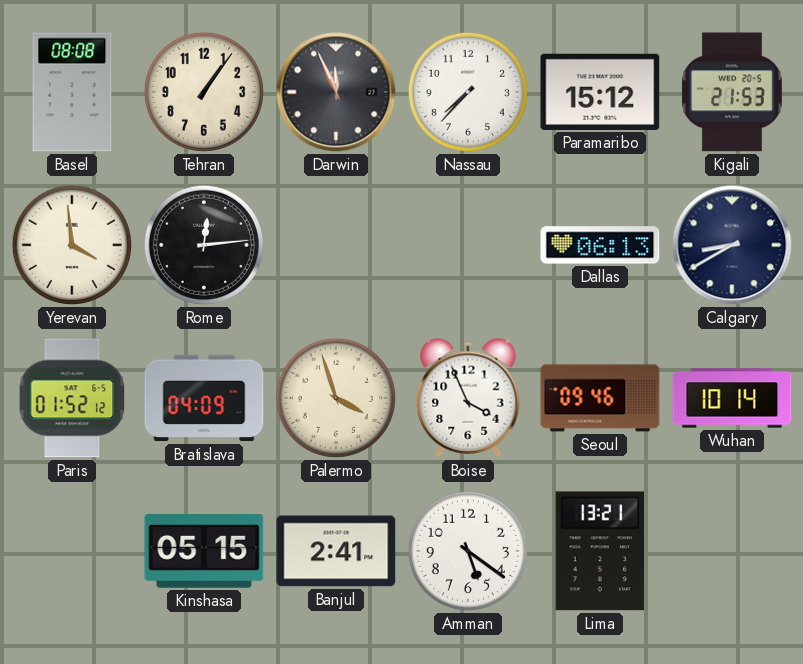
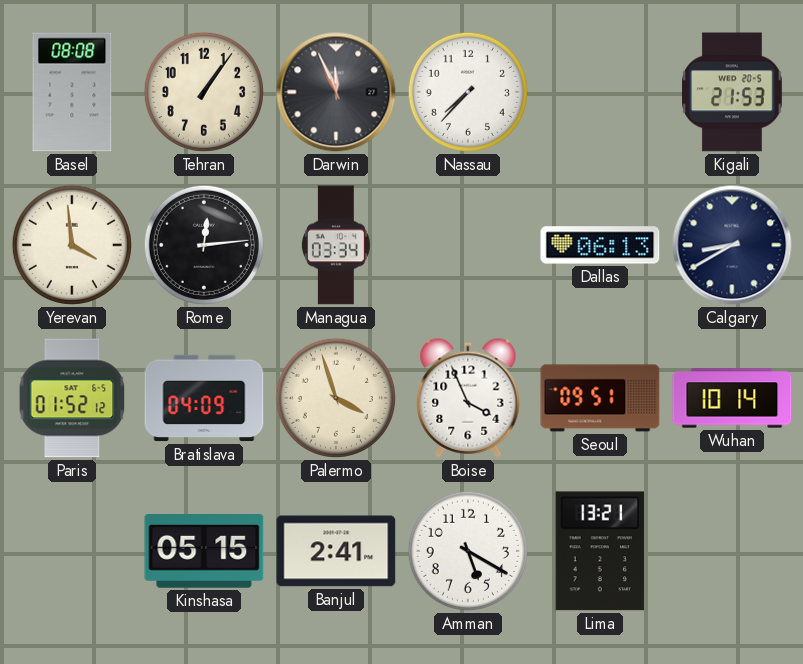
Paramaribo: 15:12 -> none
Managua: none -> 03:34
Seoul: 09:46 -> 09:51
Amman: 5:21 -> 5:20
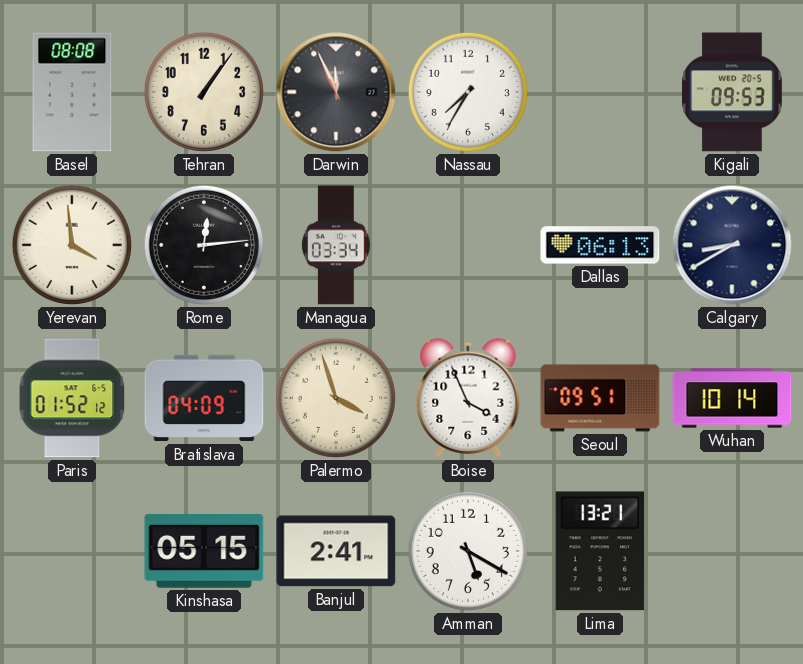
Nassau: 7:37 -> 7:35
Kigali: 21:53 -> 09:53
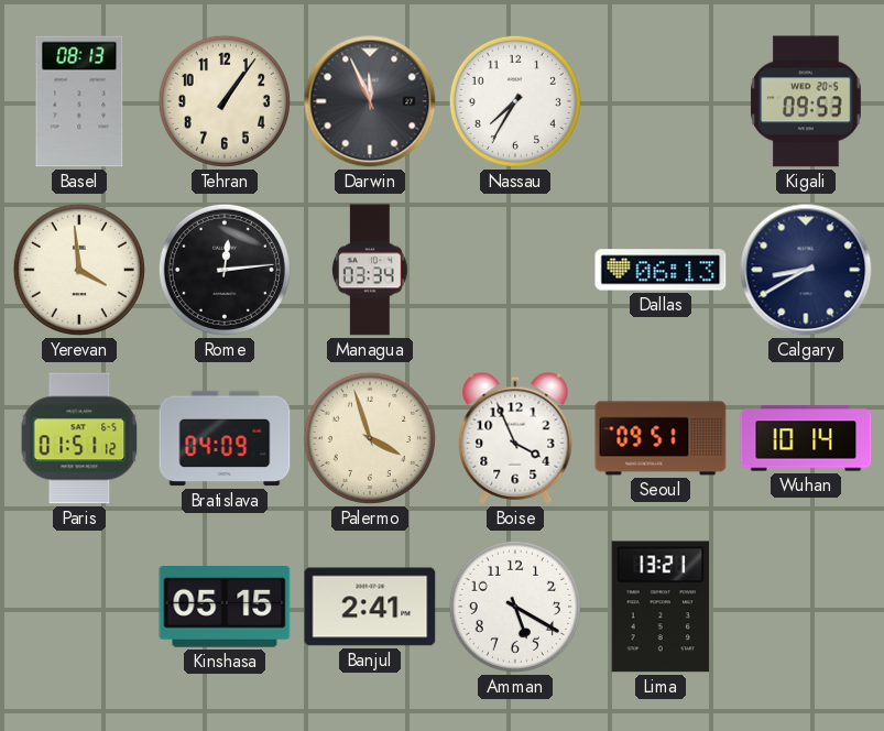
Basel: 08:08 -> 08:13
Paris: 01:52 -> 01:51
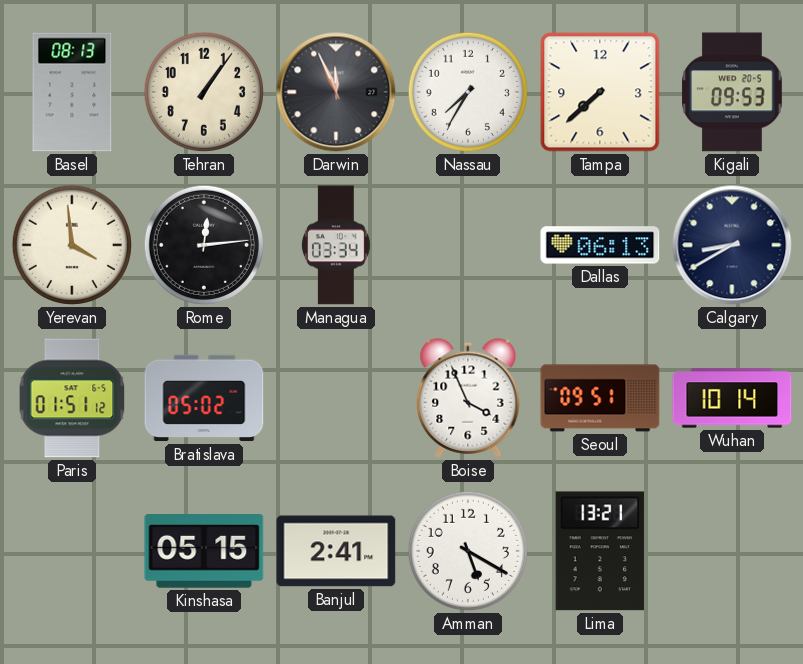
Tampa: none -> 7:38
Bratislava: 04:09 -> 05:02
Palermo: 3:57 -> none
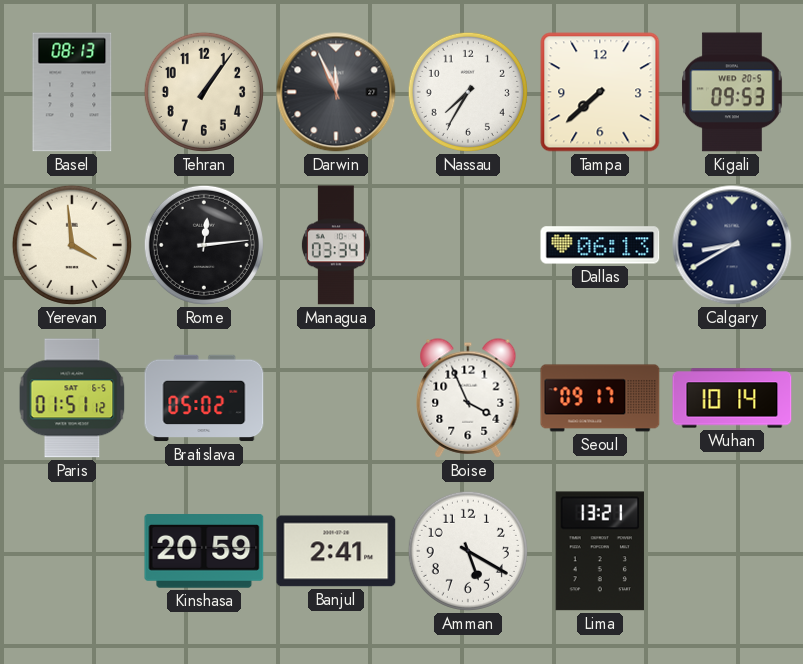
Seoul: 09:51 -> 09:17
Kinshasa: 05:15 -> 20:59
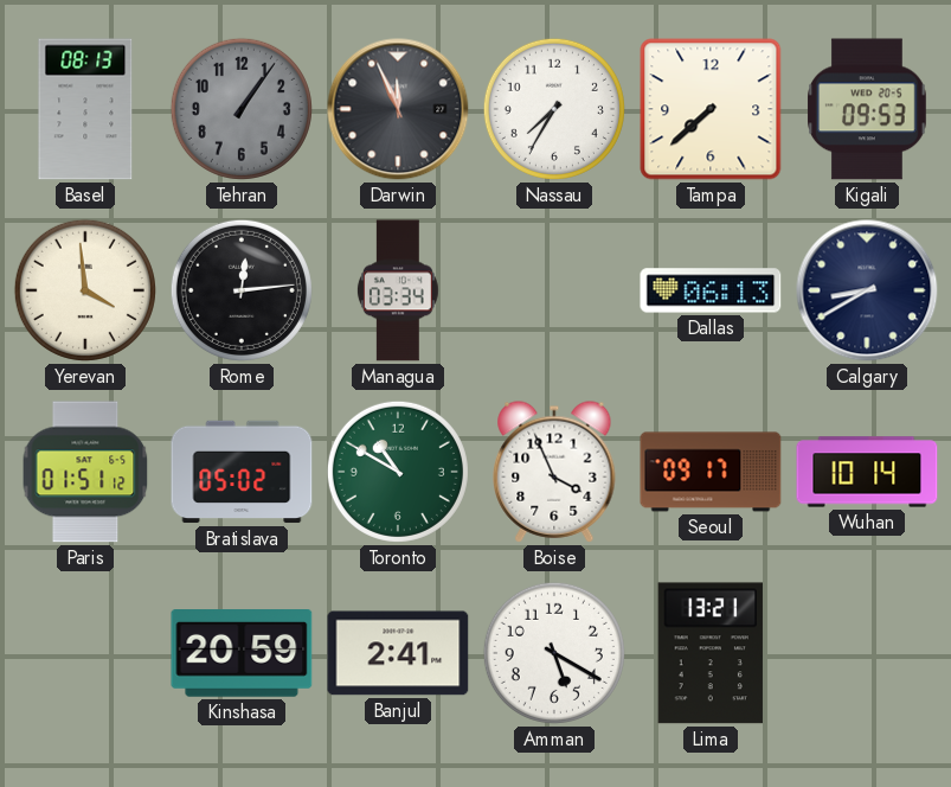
Tehran dial: cream -> grey
Toronto: none -> 10:50
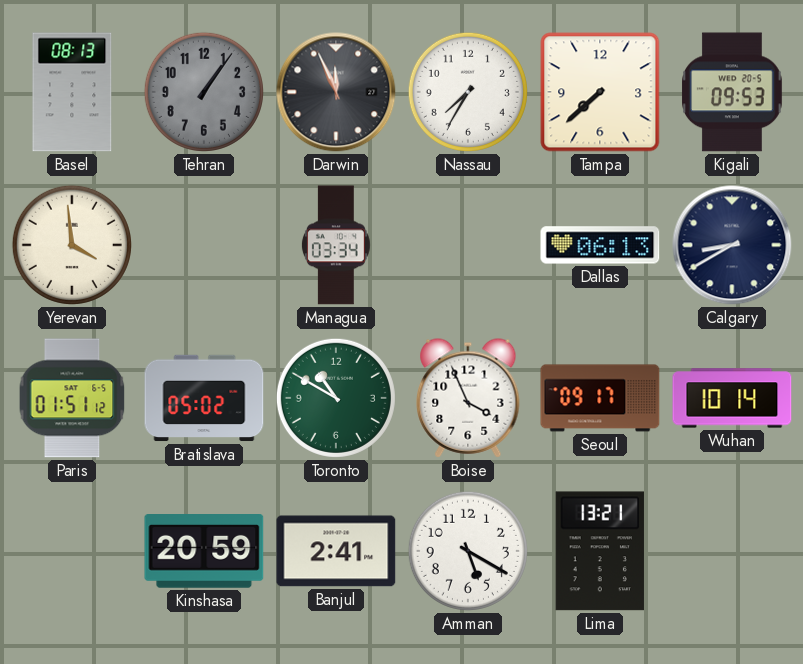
Rome: 12:14 -> none
